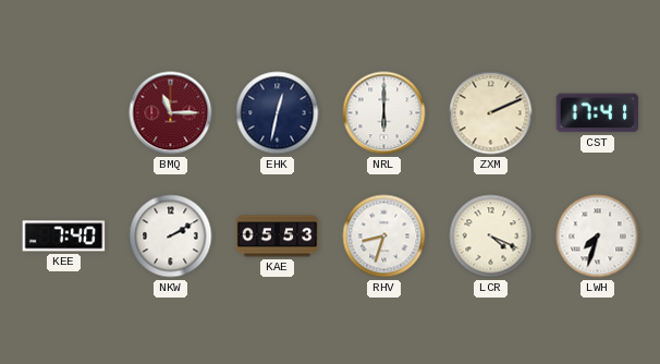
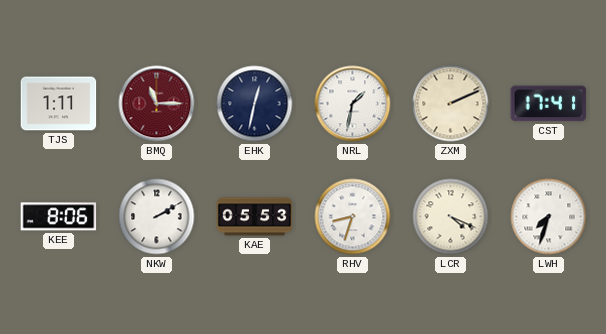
TJS: none -> 1:11
NRL: 6:00 -> 1:32
KEE: 7:40 -> 8:06
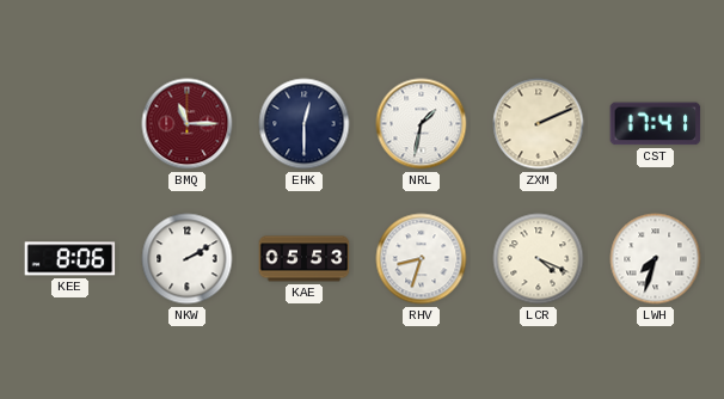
TJS: 1:11 -> none
EHK: 12:32 -> 12:30
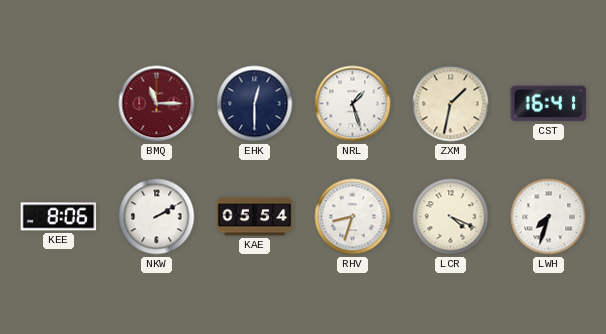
NRL: 1:32 -> 1:27
ZXM: 2:11 -> 1:32
CST: 17:41 -> 16:41
KAE: 05:53 -> 05:54
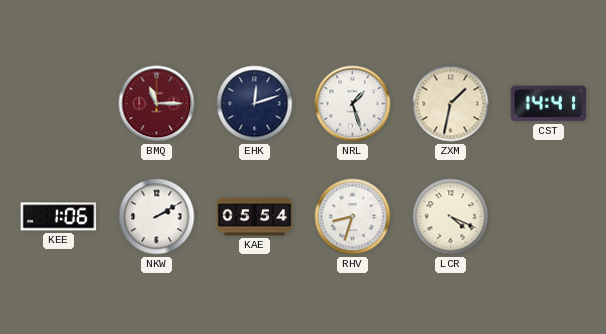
EHK: 12:30 -> 12:12
CST: 16:41 -> 14:41
KEE: 8:06 -> 1:06
LWH: 7:33 -> none
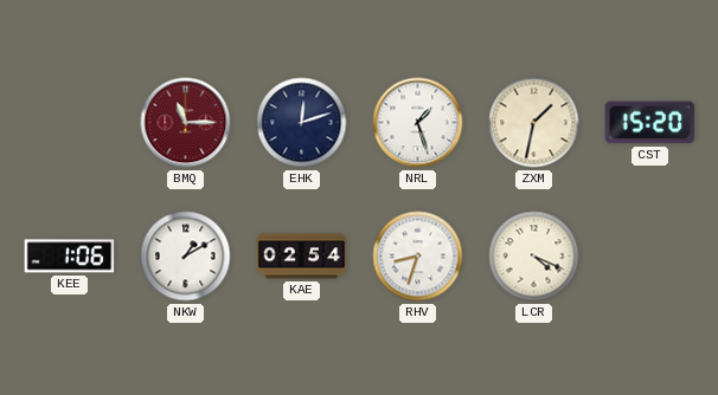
CST: 14:41 -> 15:20
NKW: 2:10 -> 1:10
KAE: 05:54 -> 02:54
